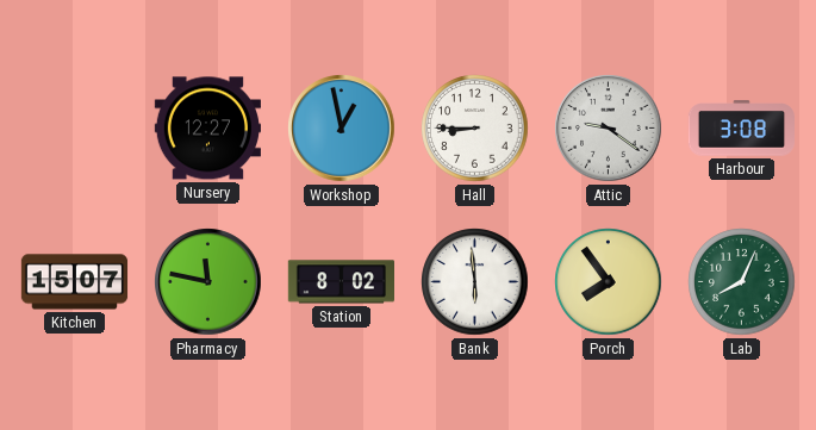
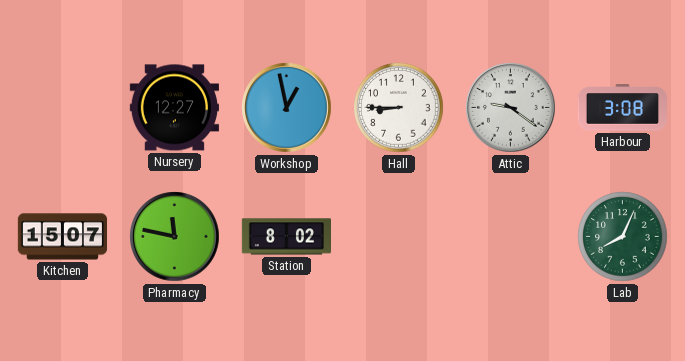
Bank: 5:59 -> none
Porch: 7:54 -> none
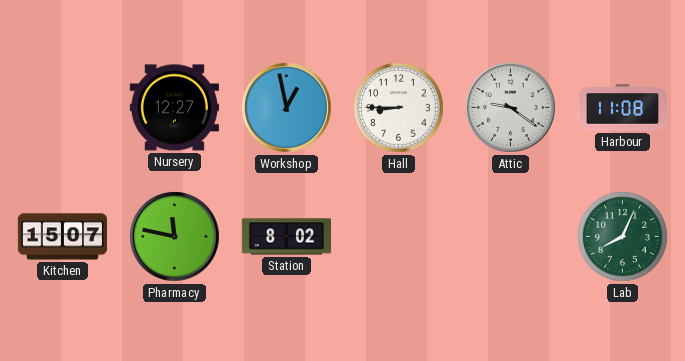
Harbour: 3:08 -> 11:08
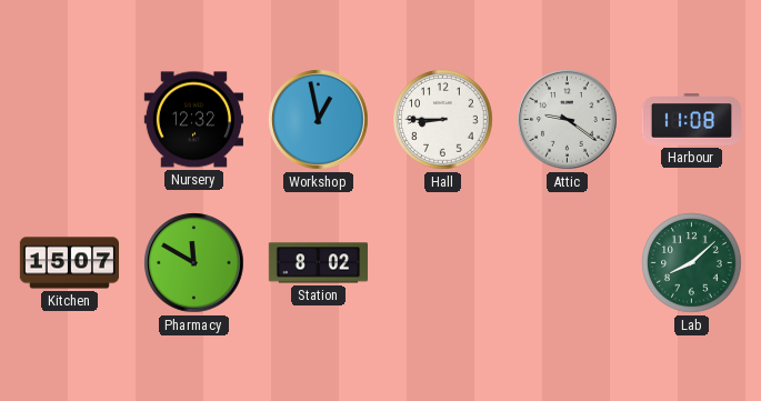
Nursery: 12:27 -> 12:32
Pharmacy: 11:47 -> 11:50
Lab: 8:04 -> 8:08
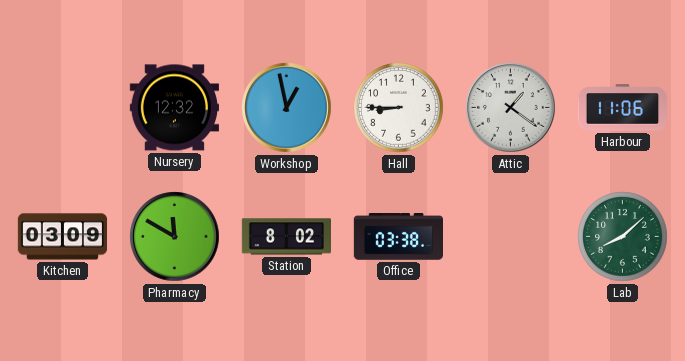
Attic: 9:21 -> 1:21
Harbour: 11:08 -> 11:06
Kitchen: 15:07 -> 03:09
Office: none -> 03:38
